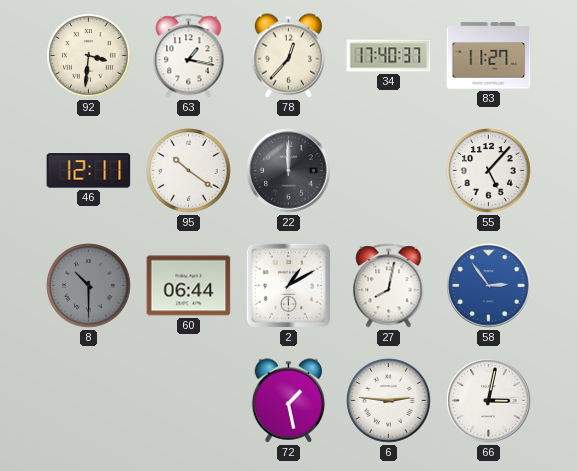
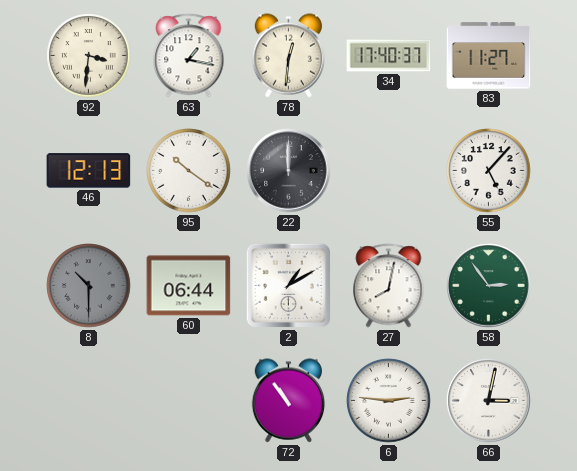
78: 12:37 -> 12:31
46: 12:11 -> 12:13
58 dial: blue -> green
72: 1:28 -> 10:54
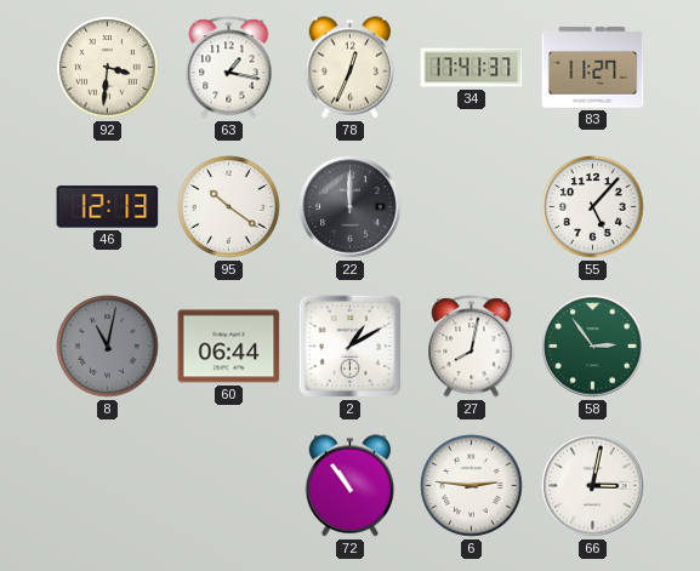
78: 12:31 -> 12:34
34: 17:40 -> 17:41
8: 10:30 -> 11:02
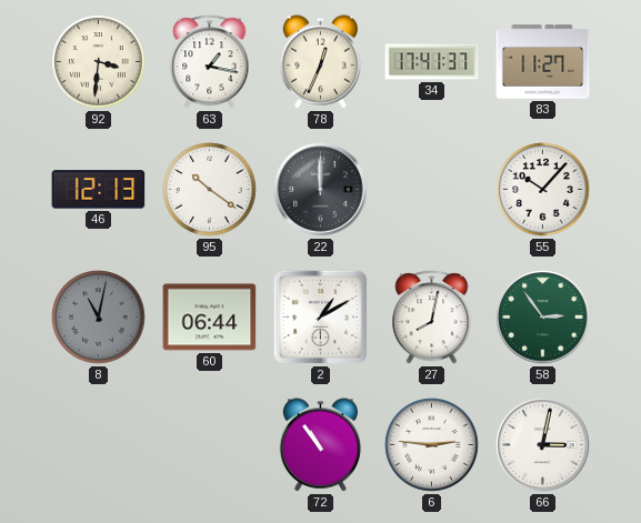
55: 5:07 -> 10:07
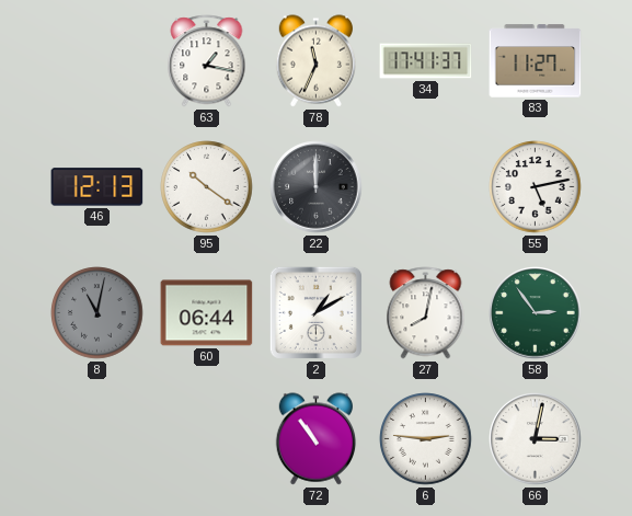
92: 3:31 -> none
78: 12:34 -> 11:34
55: 10:07 -> 5:13
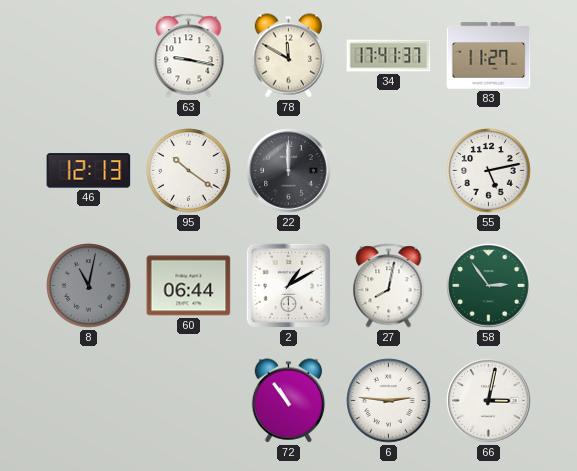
63: 1:17 -> 9:17
78: 11:34 -> 11:50
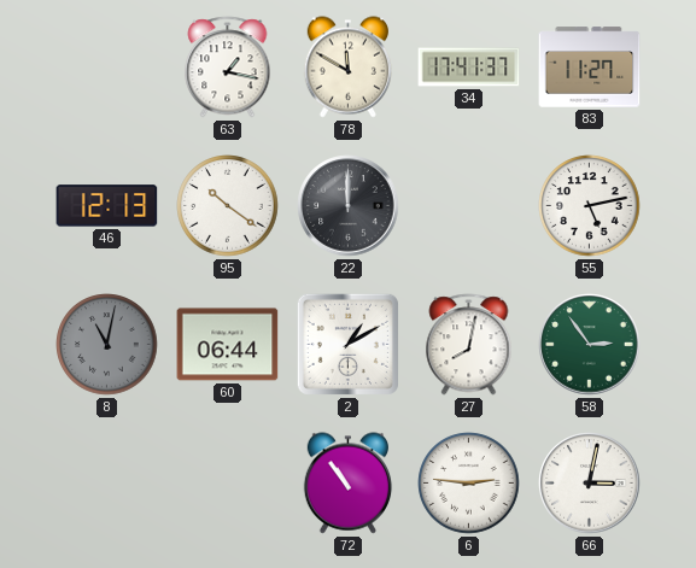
63: 9:17 -> 1:17
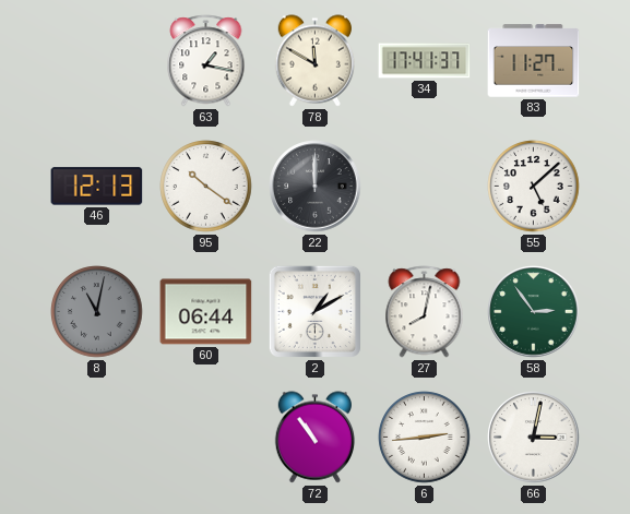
55: 5:13 -> 5:08
6: 2:46 -> 2:44
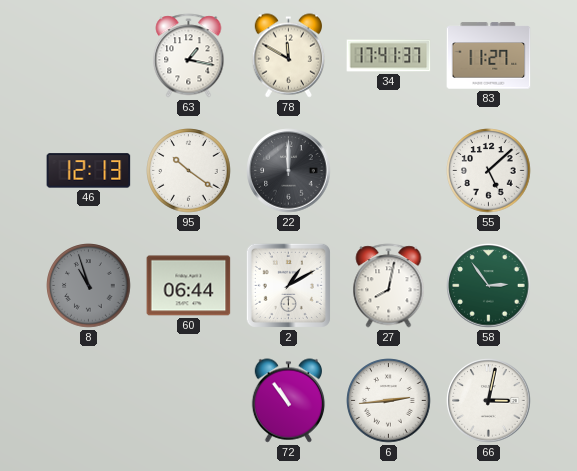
8: 11:02 -> 10:57
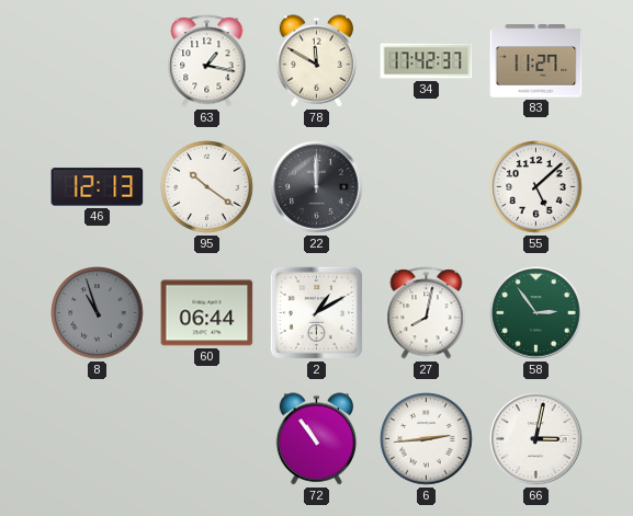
34: 17:41 -> 17:42
